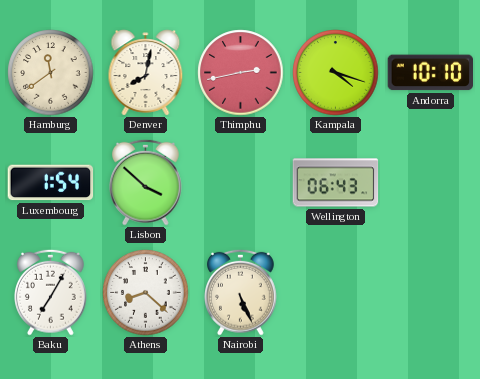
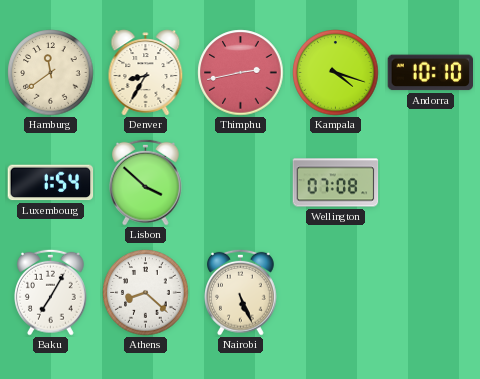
Denver: 8:02 -> 8:35
Wellington: 06:43 -> 07:08
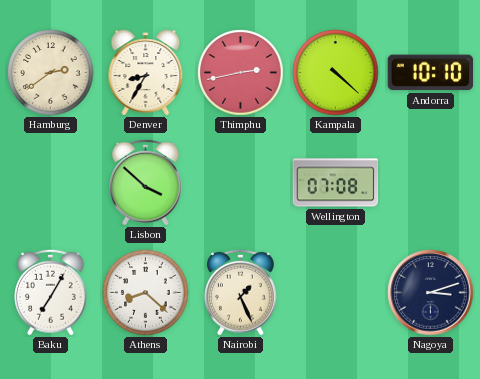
Hamburg: 11:39 -> 2:39
Kampala: 4:18 -> 4:22
Luxembourg: 1:54 -> none
Nairobi: 5:26 -> 1:26
Nagoya: none -> 3:12
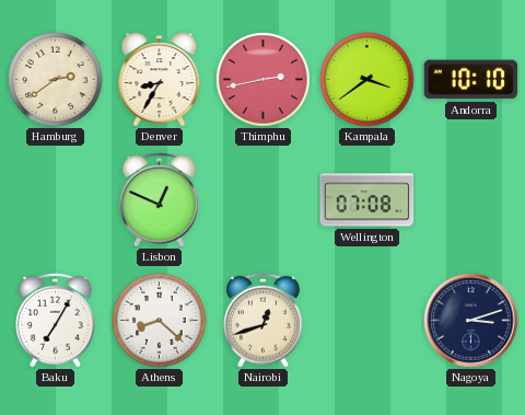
Kampala: 4:22 -> 3:39
Lisbon: 3:52 -> 12:49
Nairobi: 1:26 -> 12:42
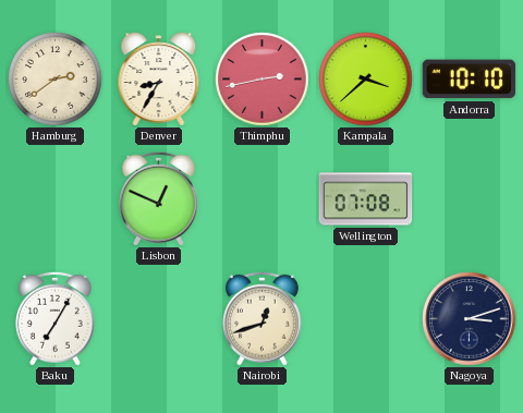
Kampala: 3:39 -> 3:38
Athens: 8:22 -> none
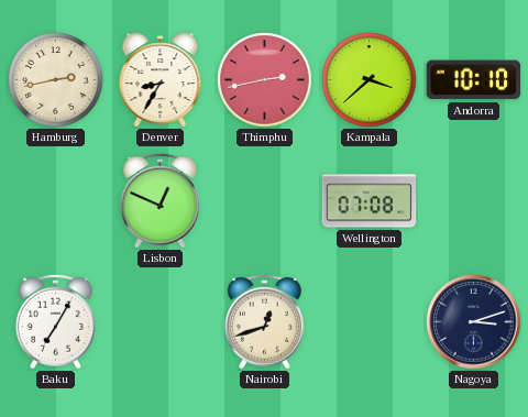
Hamburg: 2:39 -> 2:43
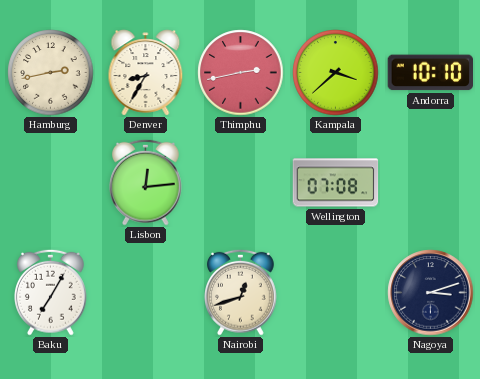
Lisbon: 12:49 -> 12:14
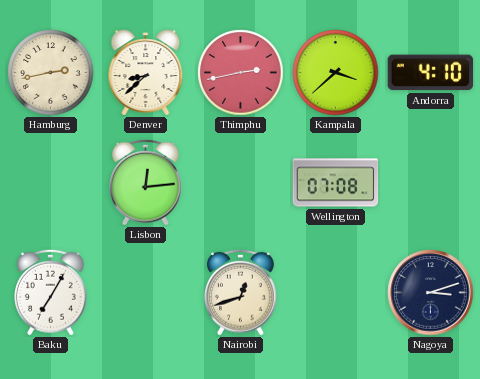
Denver: 8:35 -> 8:38
Andorra: 10:10 -> 4:10
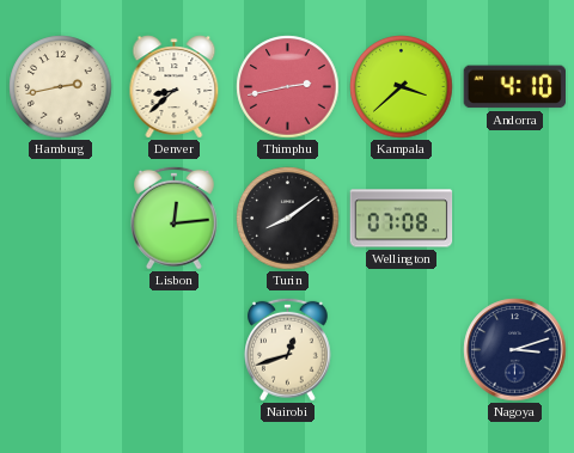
Turin: none -> 8:09
Baku: 7:05 -> none
